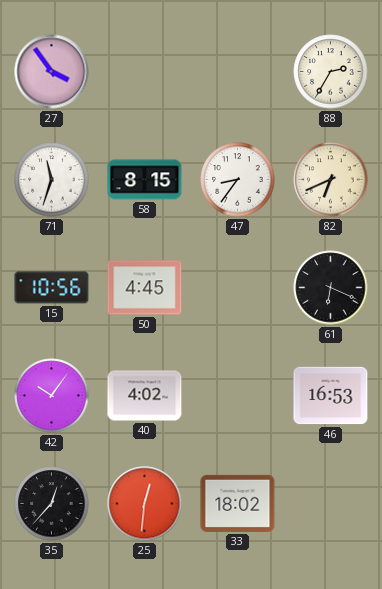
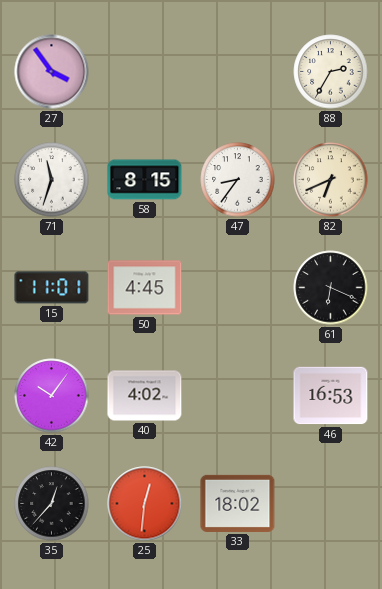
15: 10:56 -> 11:01
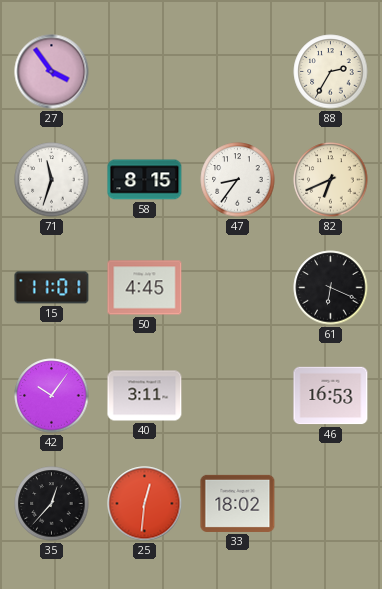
40: 4:02 -> 3:11
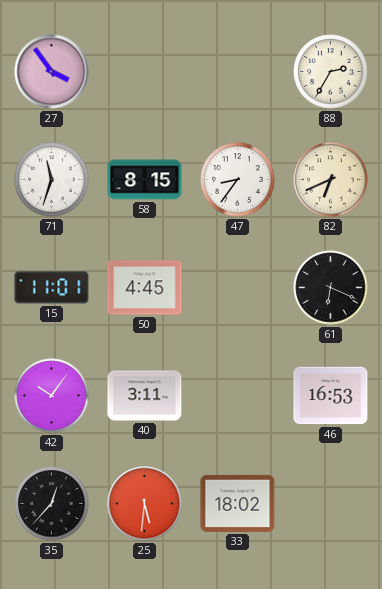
25: 12:31 -> 5:31
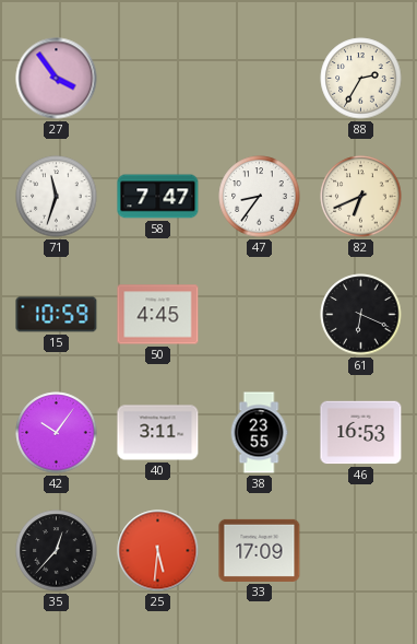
58: 8:15 -> 7:47
15: 11:01 -> 10:59
38: none -> 23:55
33: 18:02 -> 17:09
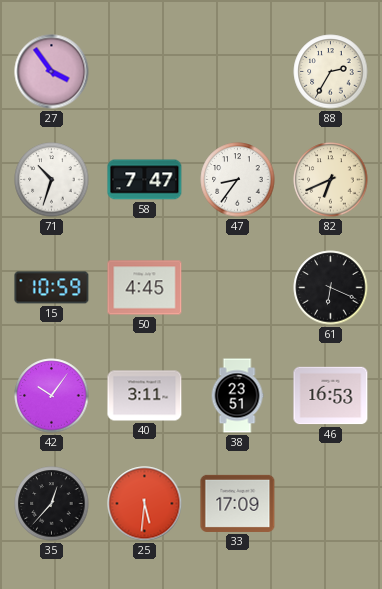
71: 11:33 -> 10:33
38: 23:55 -> 23:51
